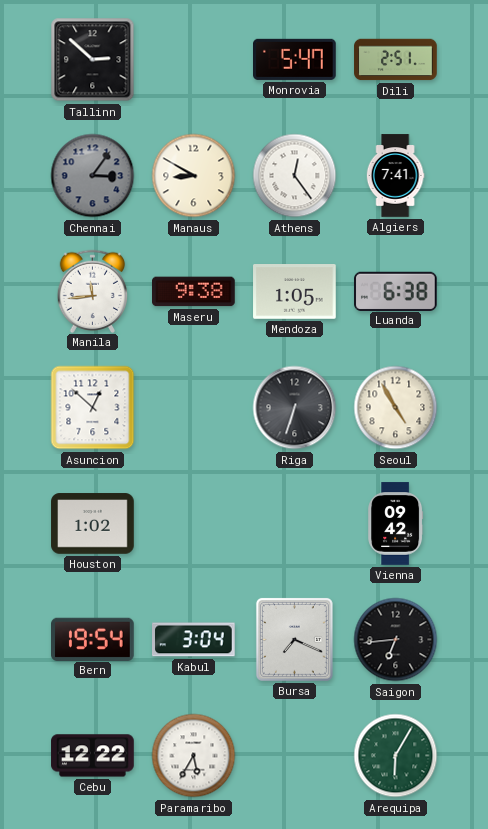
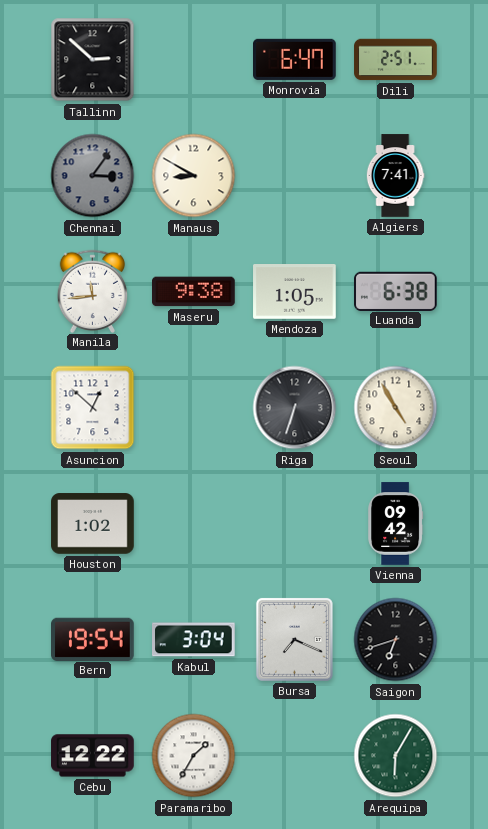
Monrovia: 5:47 -> 6:47
Athens: 12:24 -> none
Saigon: 6:44 -> 6:42
Paramaribo: 5:35 -> 1:35
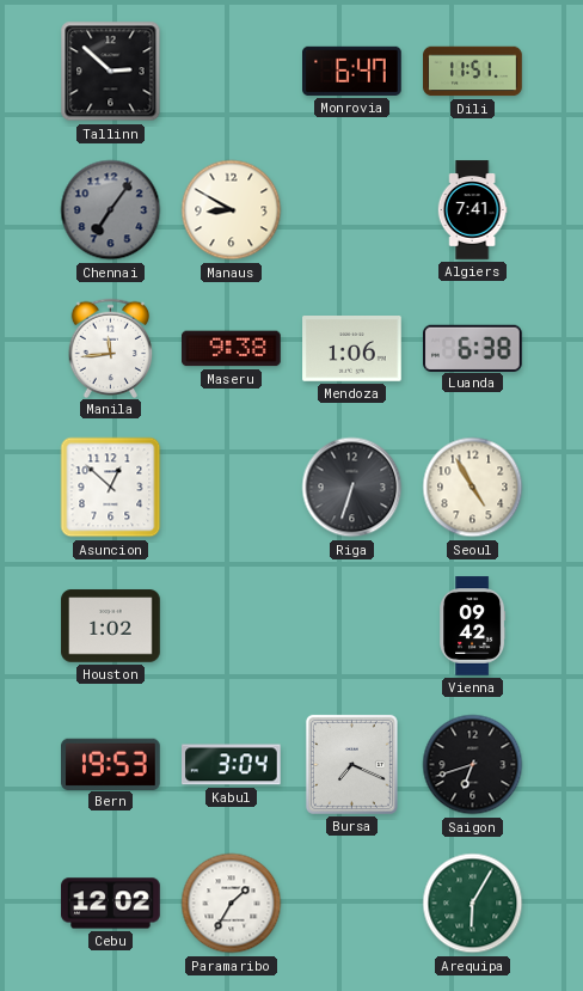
Dili: 2:51 -> 11:51
Chennai: 3:06 -> 7:06
Mendoza: 1:05 -> 1:06
Bern: 19:54 -> 19:53
Cebu: 12:22 -> 12:02
